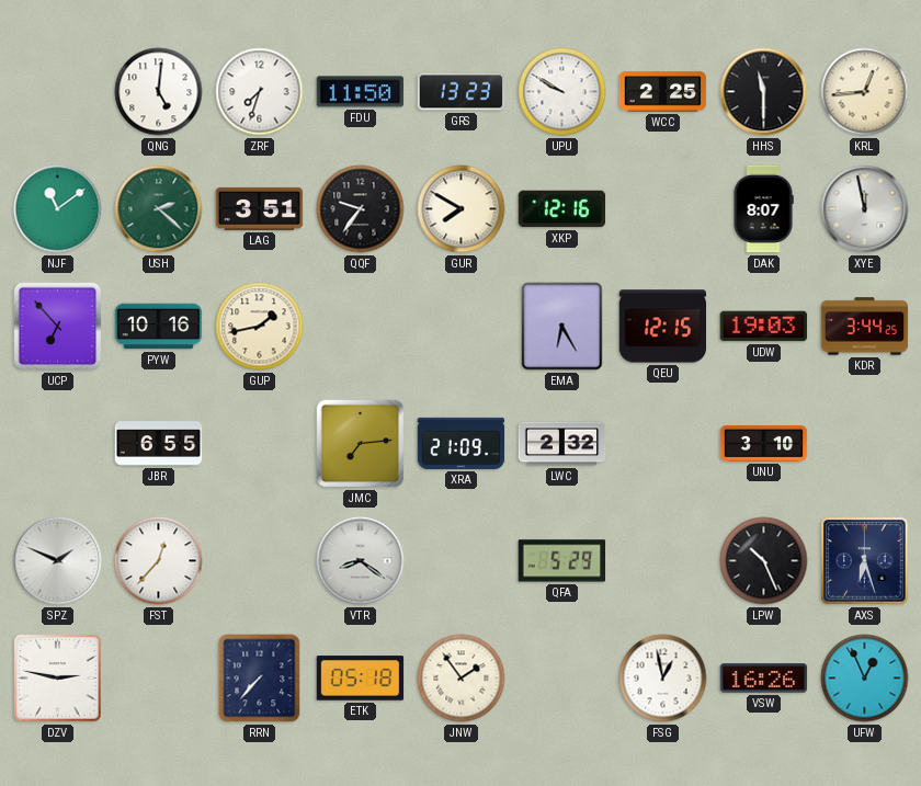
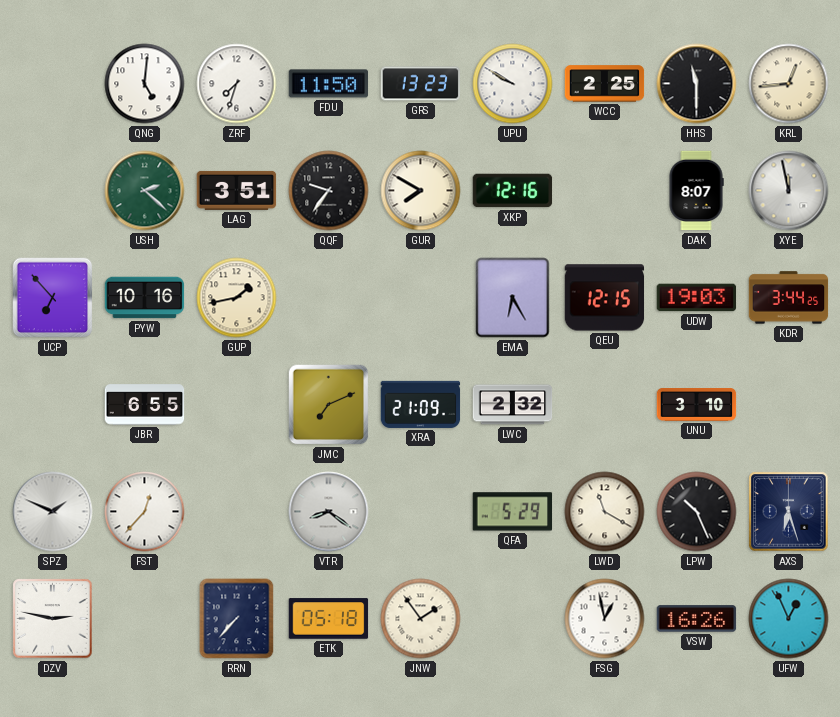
NJF: 11:09 -> none
JMC: 7:14 -> 7:11
LWD: none -> 11:20
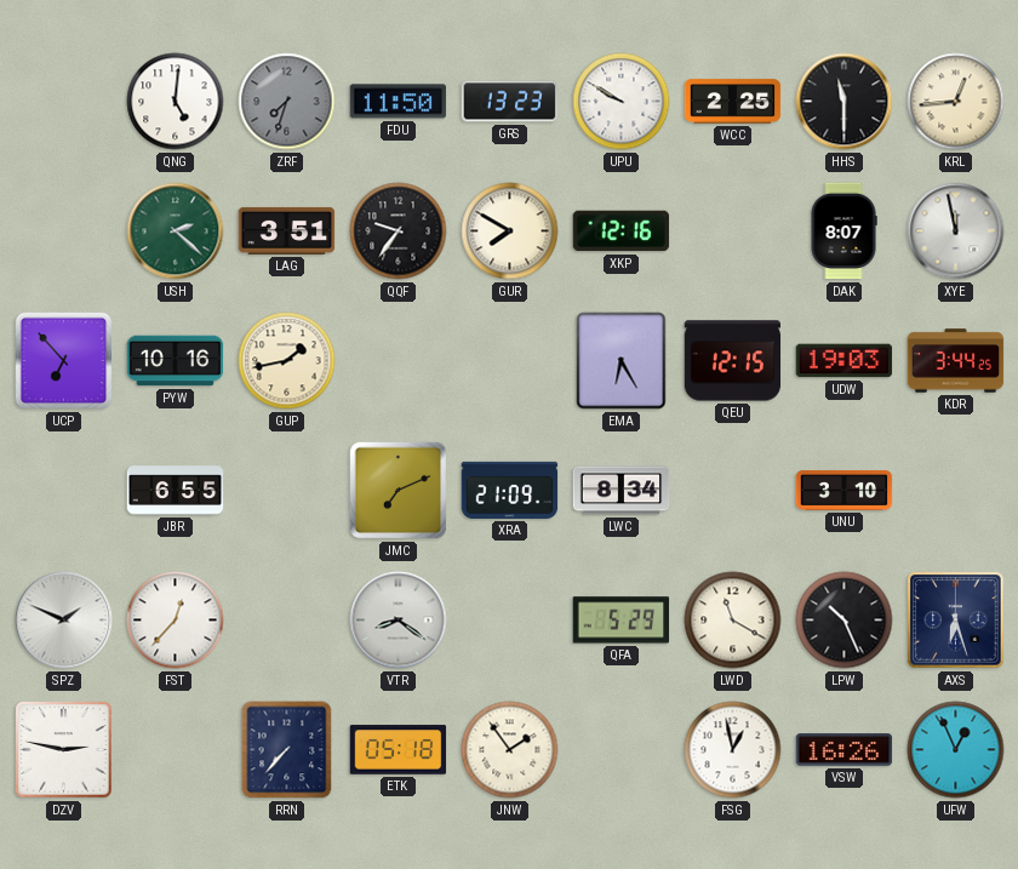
ZRF dial: white -> grey
LWC: 2:32 -> 8:34
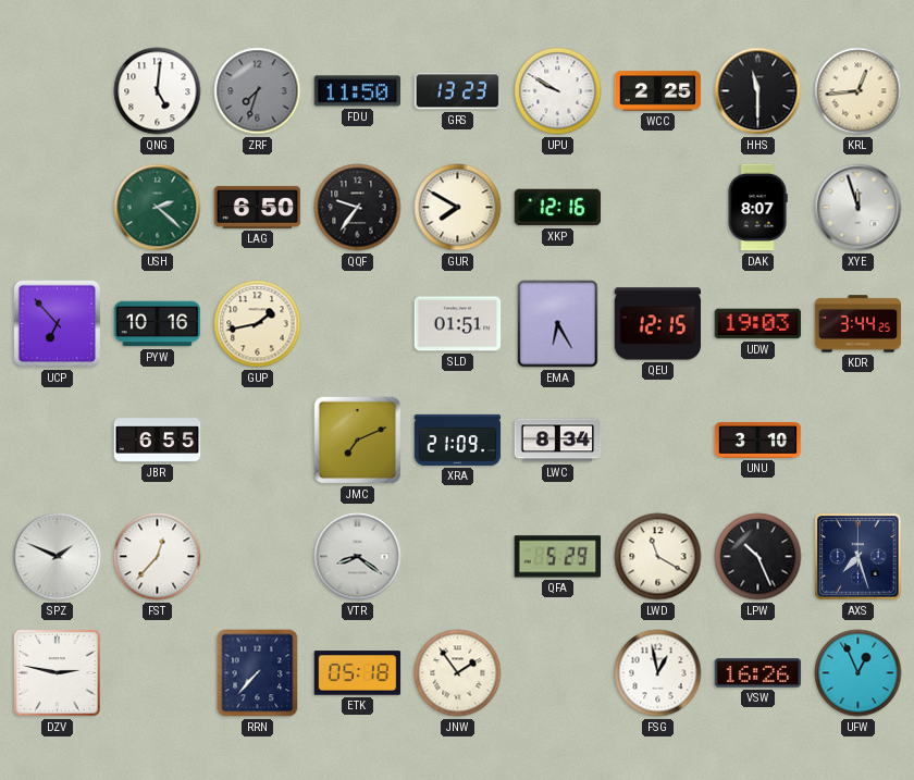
LAG: 3:51 -> 6:50
XYE: 11:58 -> 11:57
SLD: none -> 01:51
AXS: 6:27 -> 7:27
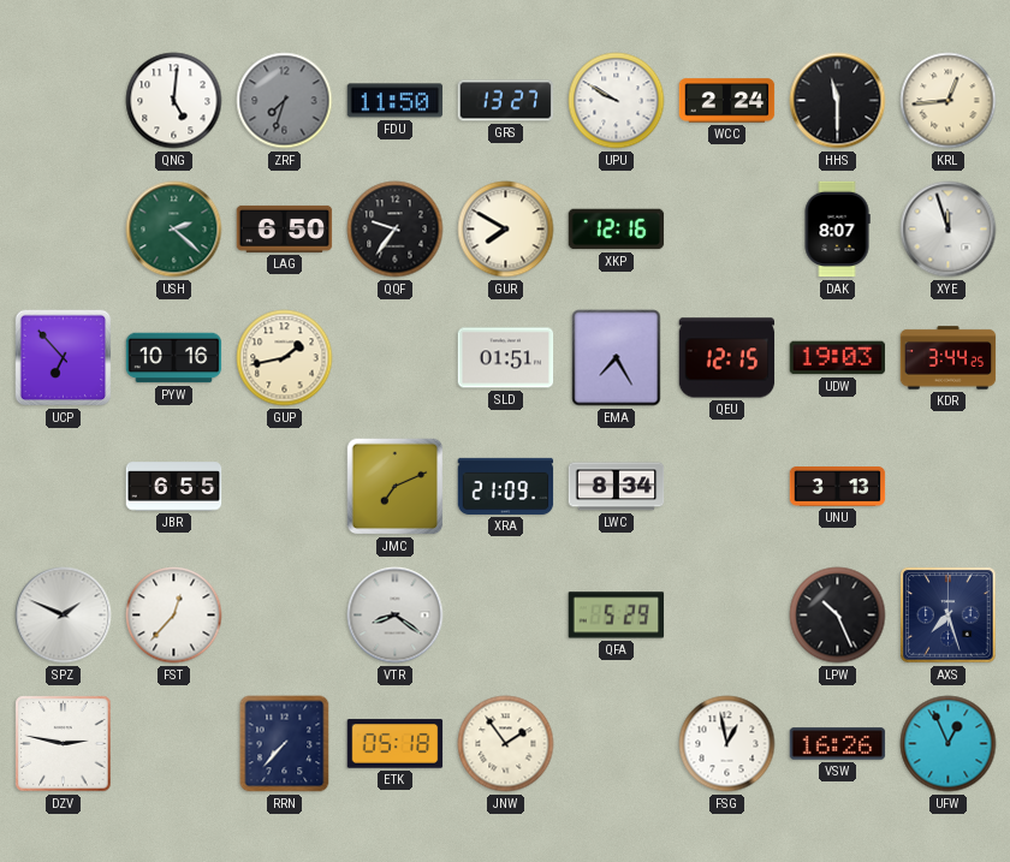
GRS: 13:23 -> 13:27
WCC: 2:25 -> 2:24
EMA: 6:25 -> 7:25
UNU: 3:10 -> 3:13
LWD: 11:20 -> none
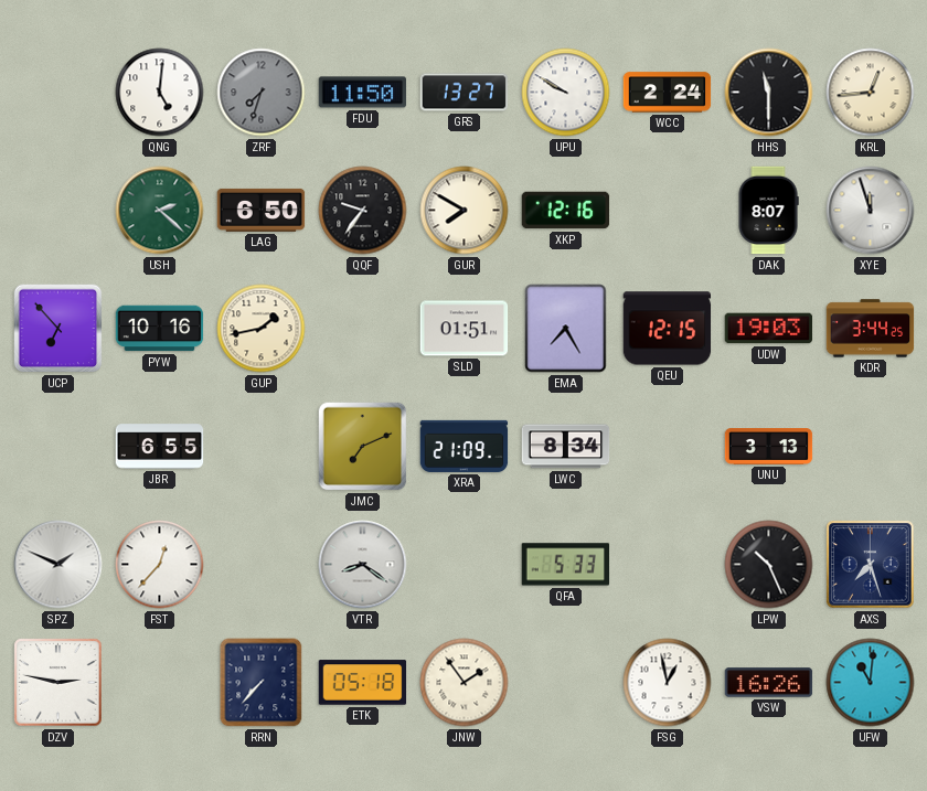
QFA: 5:29 -> 5:33
UFW: 12:56 -> 11:01
